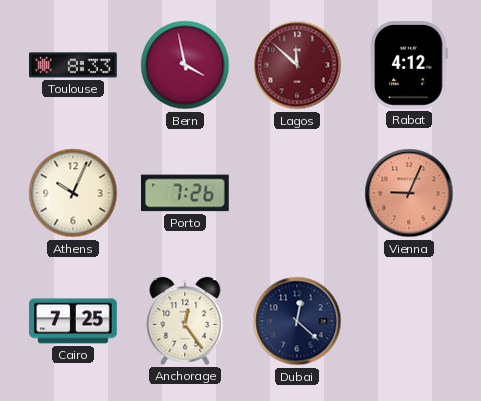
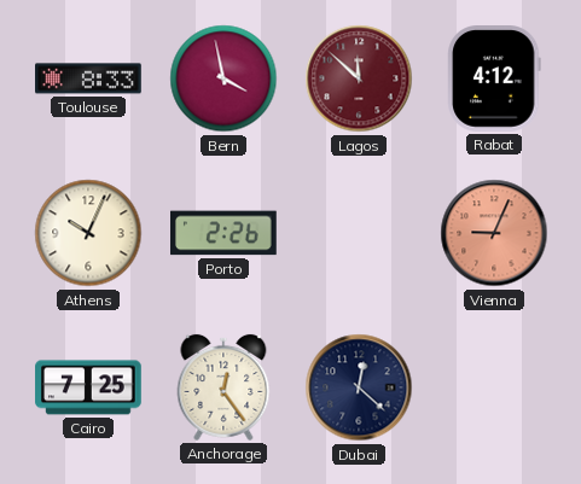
Porto: 7:26 -> 2:26
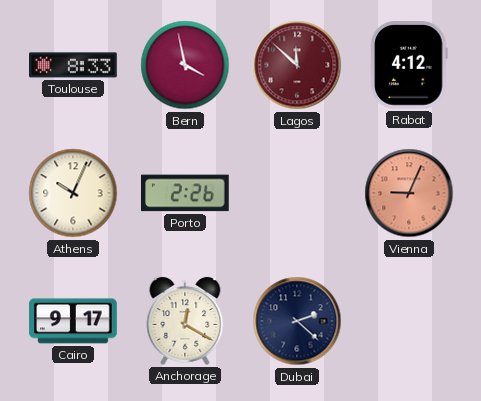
Cairo: 7:25 -> 9:17
Anchorage: 12:24 -> 12:20
Dubai: 12:22 -> 2:22
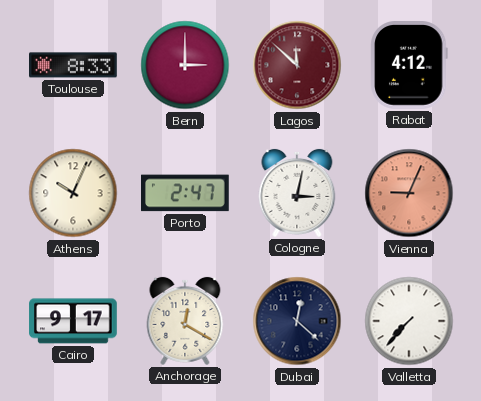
Bern: 3:58 -> 3:00
Porto: 2:26 -> 2:47
Cologne: none -> 3:02
Dubai: 2:22 -> 12:22
Valletta: none -> 7:37
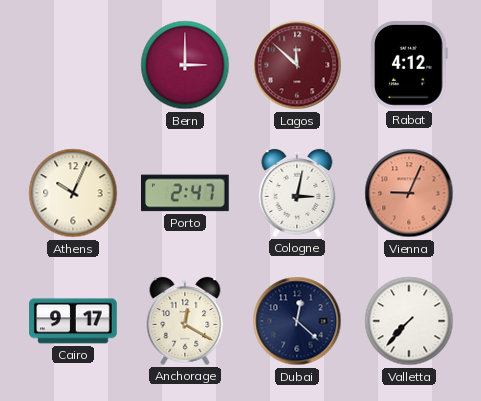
Toulouse: 8:33 -> none
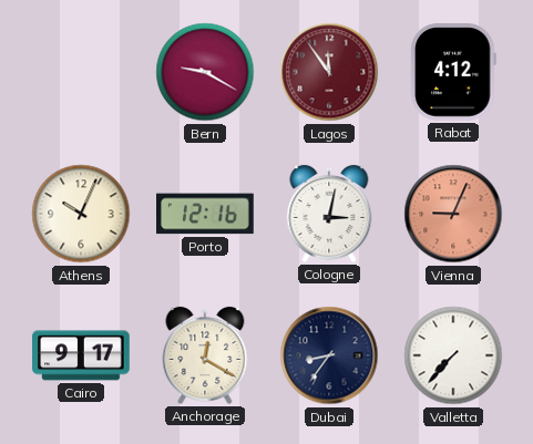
Bern: 3:00 -> 9:20
Lagos: 11:52 -> 11:54
Porto: 2:47 -> 12:16
Dubai: 12:22 -> 8:36
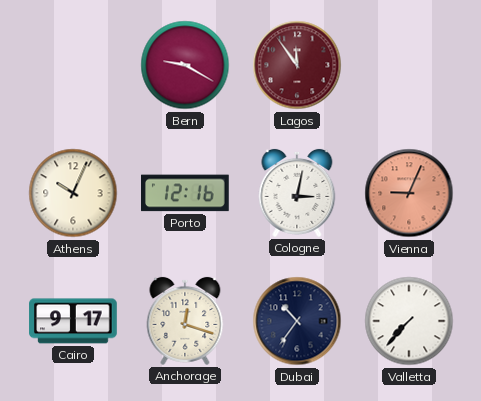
Rabat: 4:12 -> none
Anchorage: 12:20 -> 12:18
Dubai: 8:36 -> 10:36
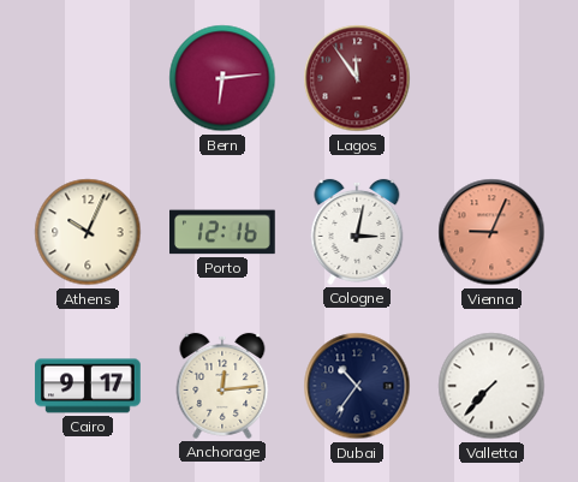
Bern: 9:20 -> 6:14
Anchorage: 12:18 -> 12:14
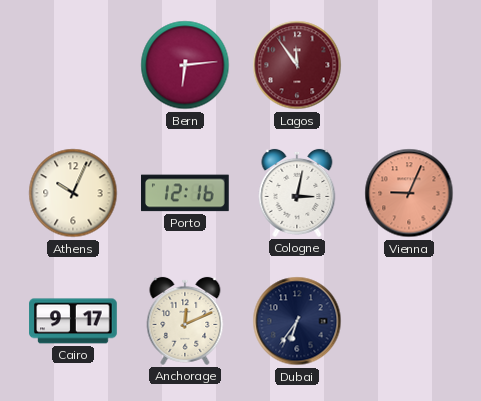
Anchorage: 12:14 -> 12:11
Dubai: 10:36 -> 6:36
Valletta: 7:37 -> none
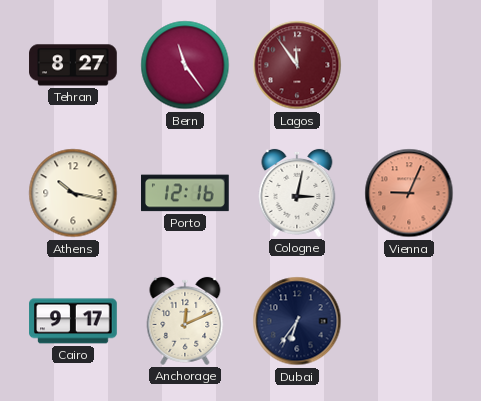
Tehran: none -> 8:27
Bern: 6:14 -> 11:24
Athens: 10:04 -> 10:17
